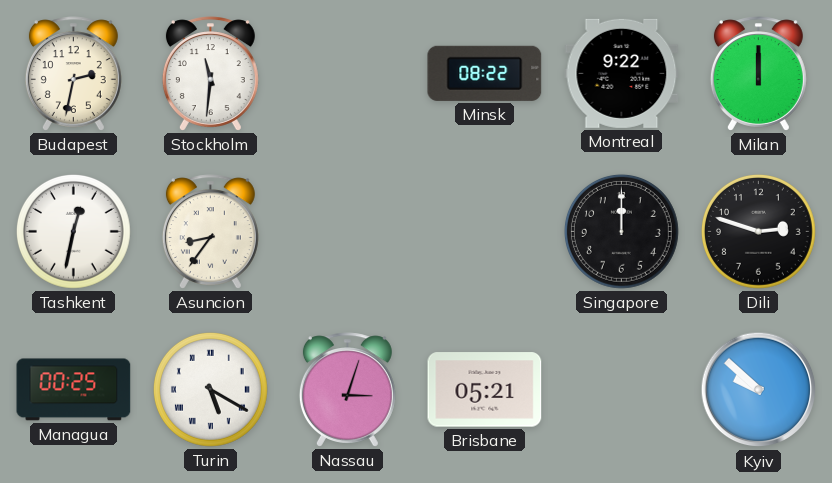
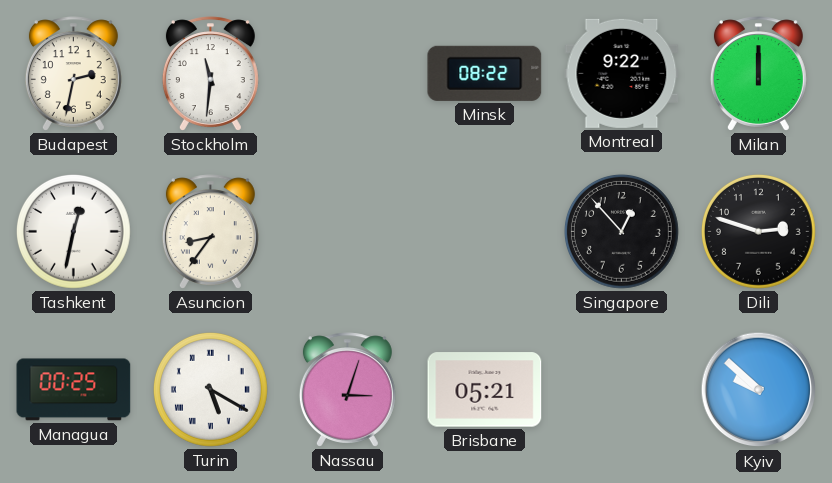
Singapore: 12:00 -> 12:53
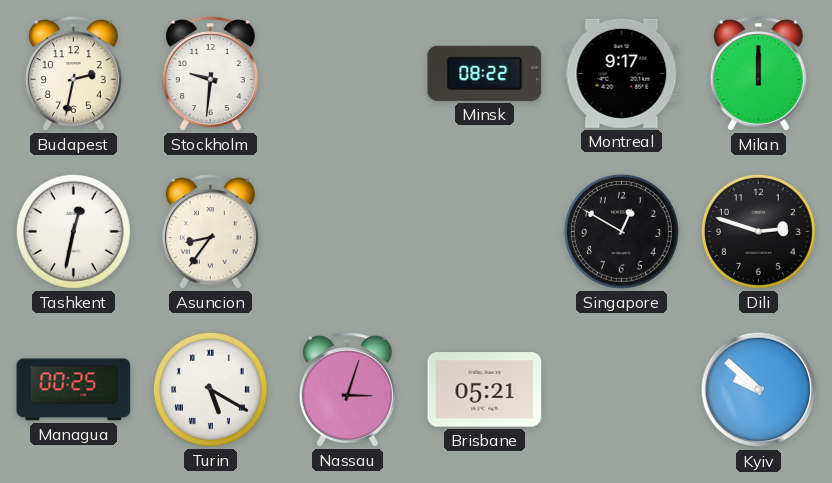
Stockholm: 11:31 -> 9:31
Montreal: 9:22 -> 9:17
Singapore: 12:53 -> 12:50
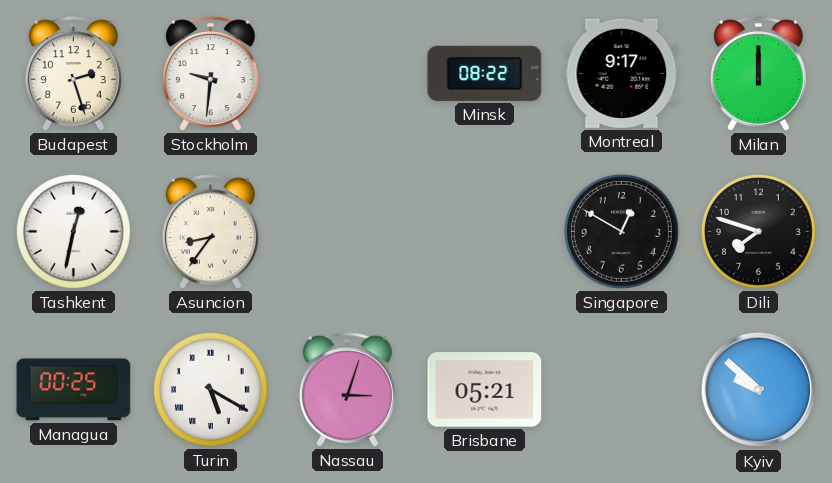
Budapest: 2:32 -> 2:27
Dili: 2:48 -> 7:48
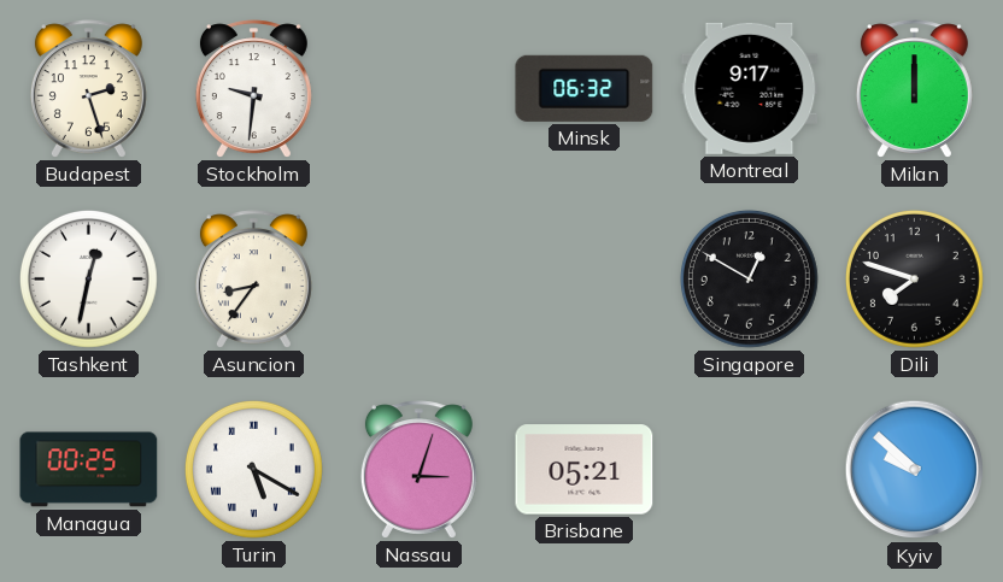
Minsk: 08:22 -> 06:32
